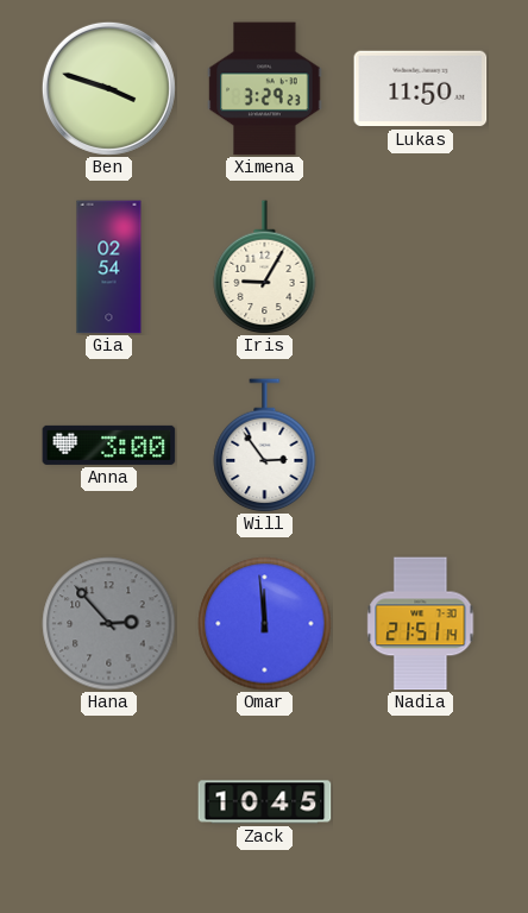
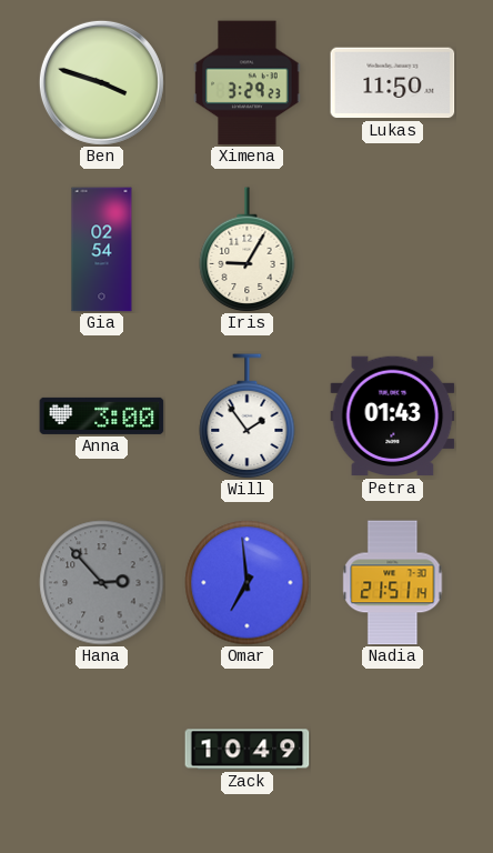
Will: 2:54 -> 1:54
Petra: none -> 01:43
Omar: 11:59 -> 6:59
Zack: 10:45 -> 10:49
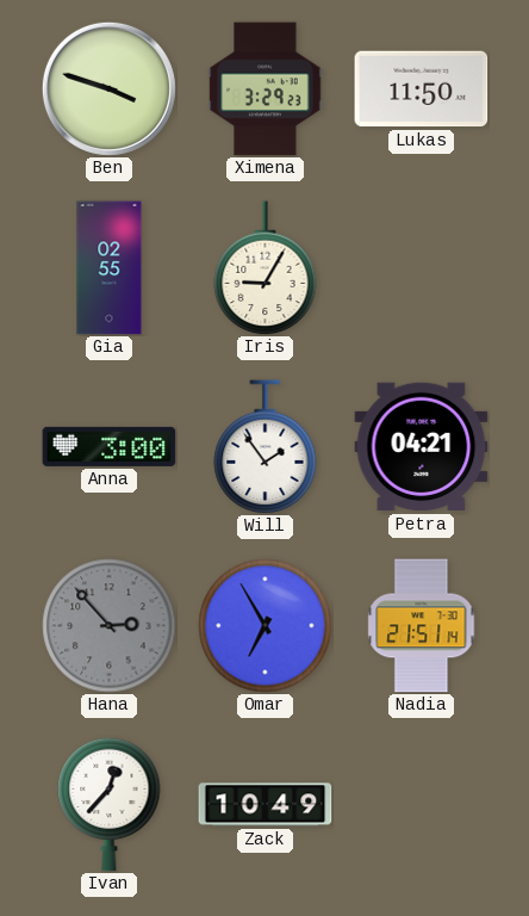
Gia: 02:54 -> 02:55
Petra: 01:43 -> 04:21
Omar: 6:59 -> 6:55
Ivan: none -> 12:37
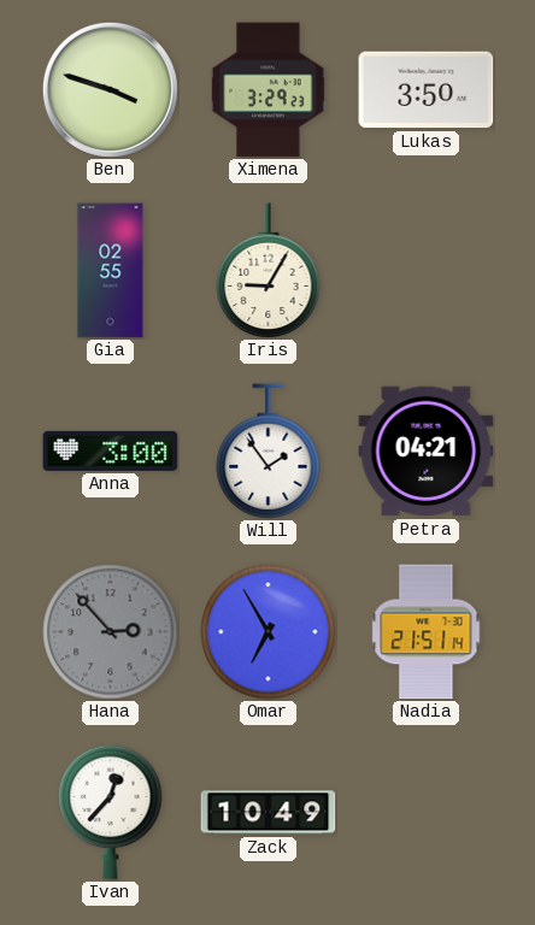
Lukas: 11:50 -> 3:50
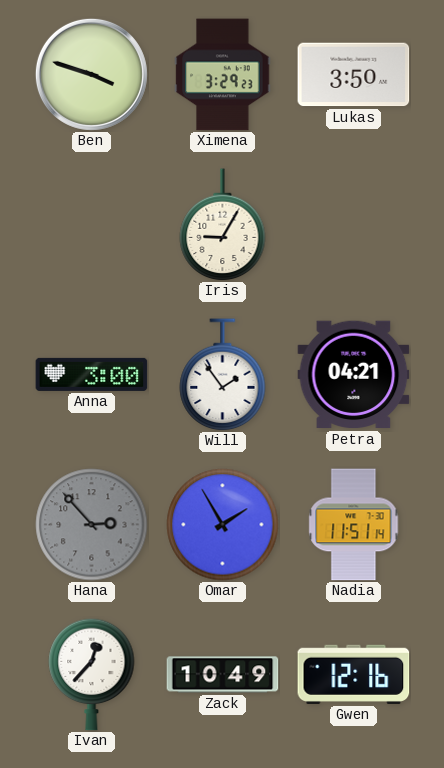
Gia: 02:55 -> none
Omar: 6:55 -> 1:55
Nadia: 21:51 -> 11:51
Gwen: none -> 12:16
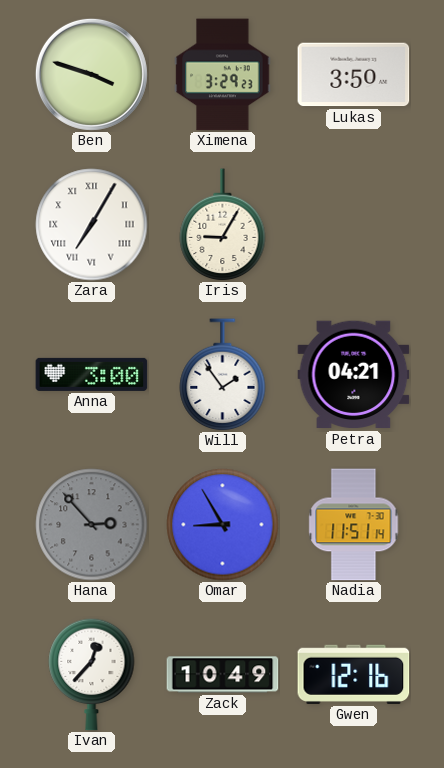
Zara: none -> 7:05
Omar: 1:55 -> 8:55
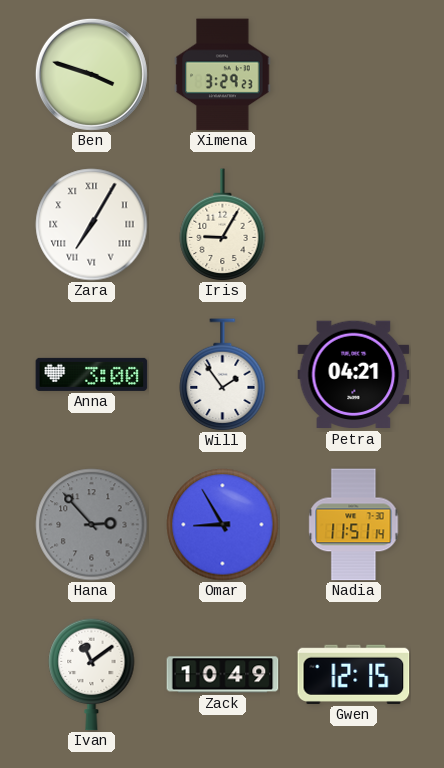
Lukas: 3:50 -> none
Ivan: 12:37 -> 11:09
Gwen: 12:16 -> 12:15
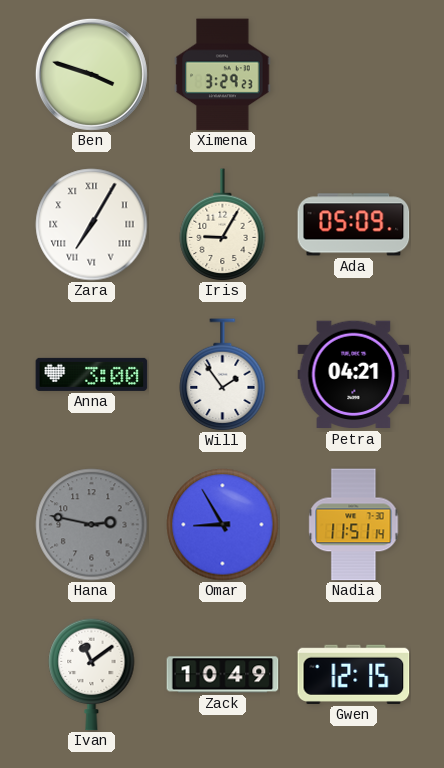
Ada: none -> 05:09
Hana: 2:53 -> 2:47
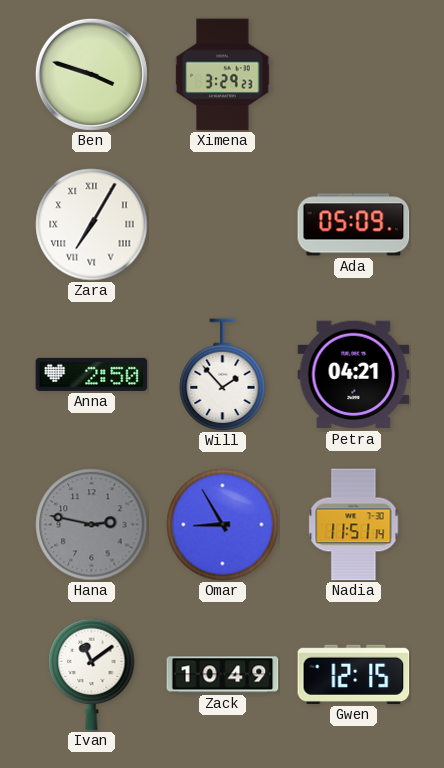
Iris: 9:05 -> none
Anna: 3:00 -> 2:50
Will: 1:54 -> 1:53
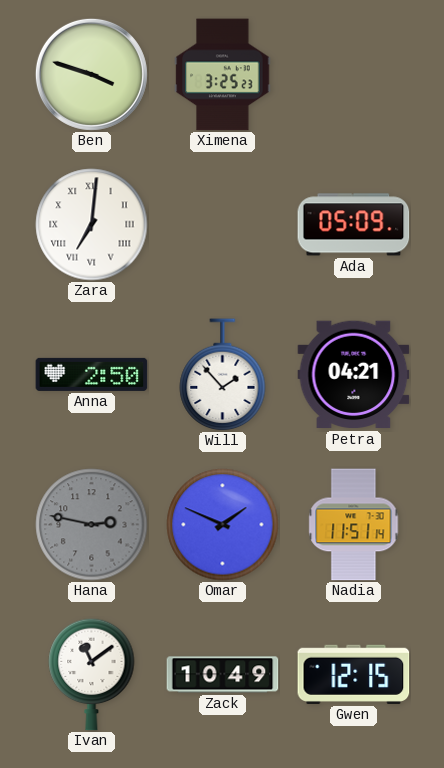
Ximena: 3:29 -> 3:25
Zara: 7:05 -> 7:01
Omar: 8:55 -> 1:49
